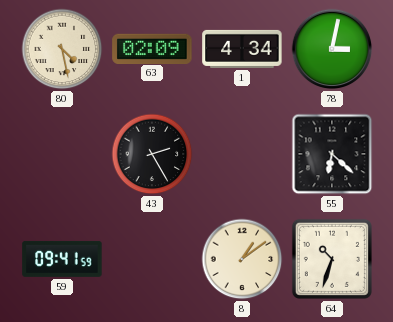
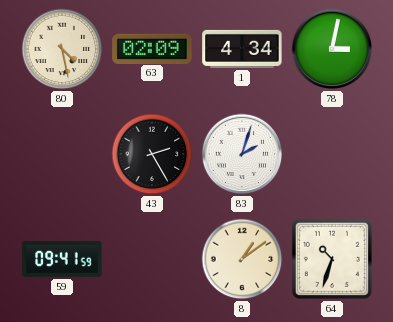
83: none -> 2:03
55: 6:22 -> none
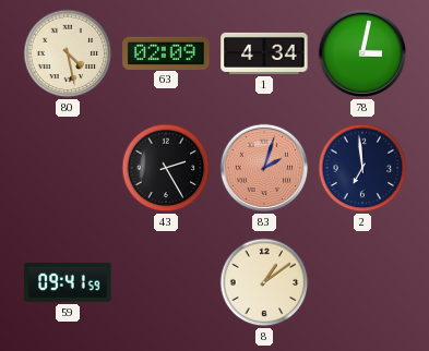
83 dial: white -> salmon
2: none -> 6:59
64: 10:33 -> none
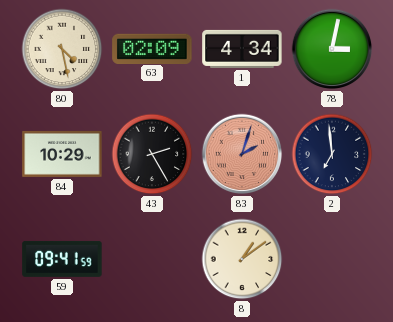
84: none -> 10:29
